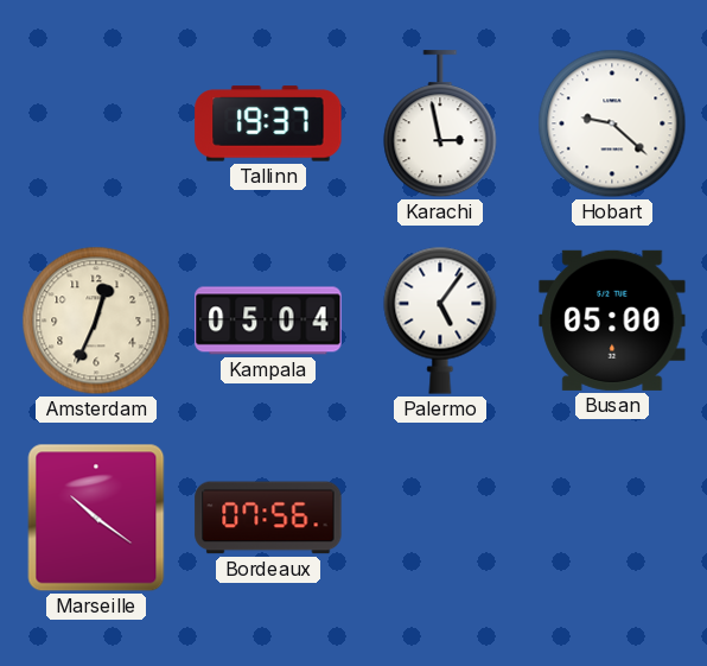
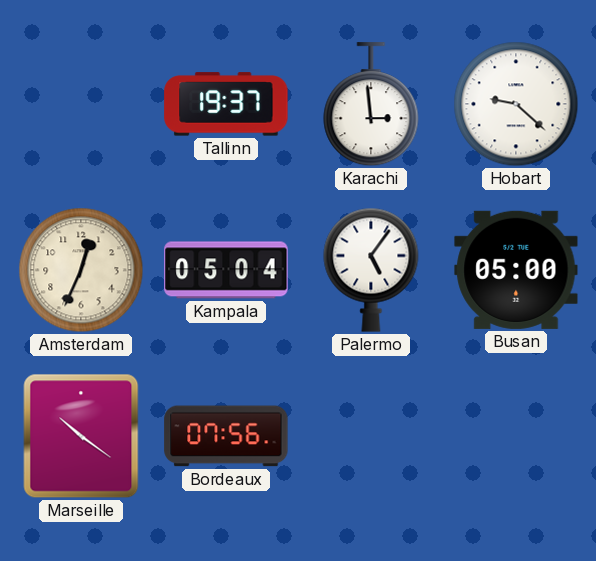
Karachi: 2:58 -> 2:59
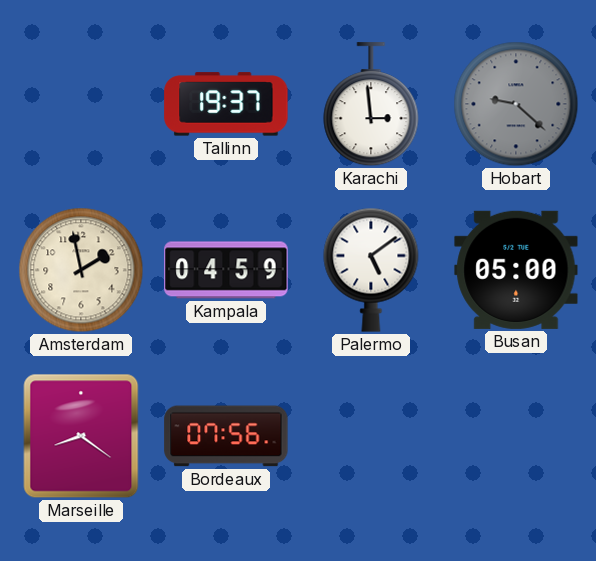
Hobart dial: white -> grey
Amsterdam: 12:34 -> 1:58
Kampala: 05:04 -> 04:59
Palermo: 5:06 -> 5:09
Marseille: 10:21 -> 8:21
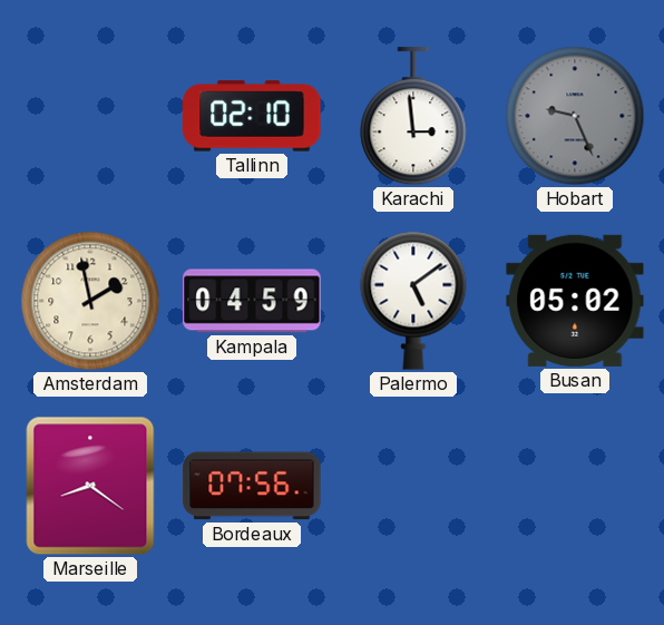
Tallinn: 19:37 -> 02:10
Hobart: 9:22 -> 9:26
Busan: 05:00 -> 05:02
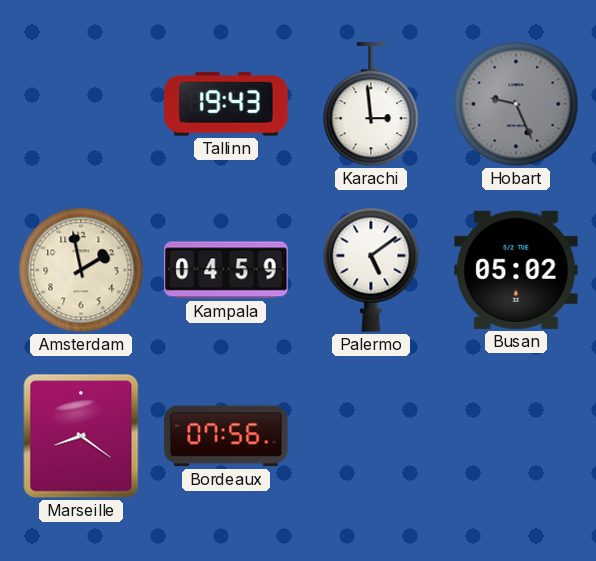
Tallinn: 02:10 -> 19:43
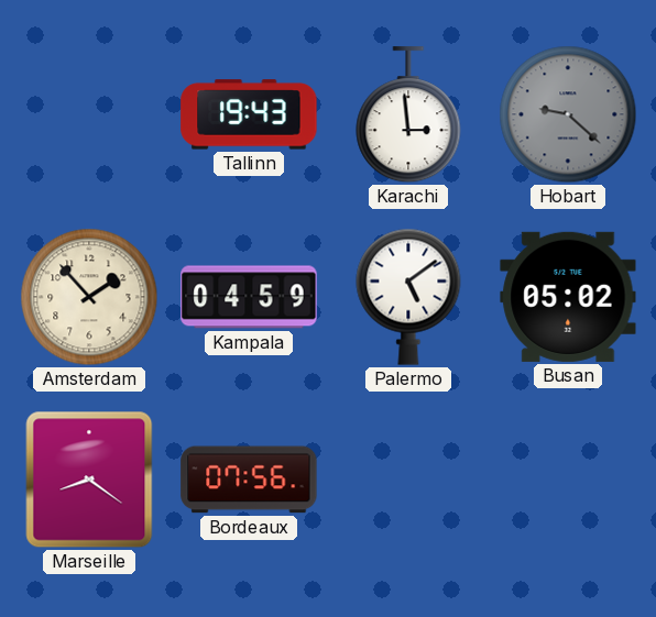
Hobart: 9:26 -> 9:22
Amsterdam: 1:58 -> 1:53
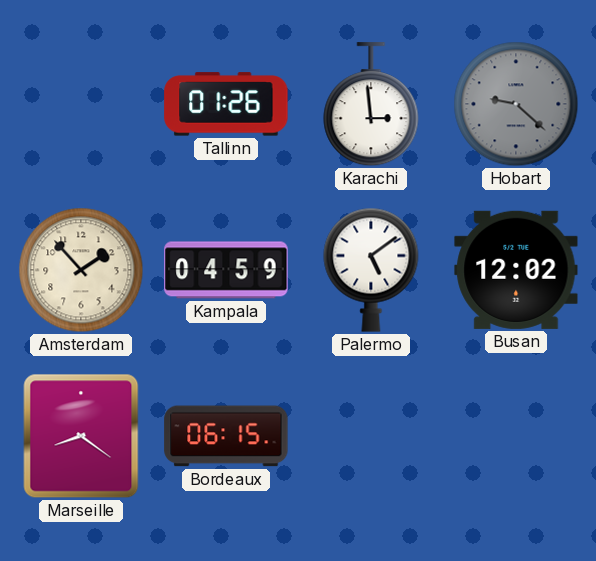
Tallinn: 19:43 -> 01:26
Busan: 05:02 -> 12:02
Bordeaux: 07:56 -> 06:15
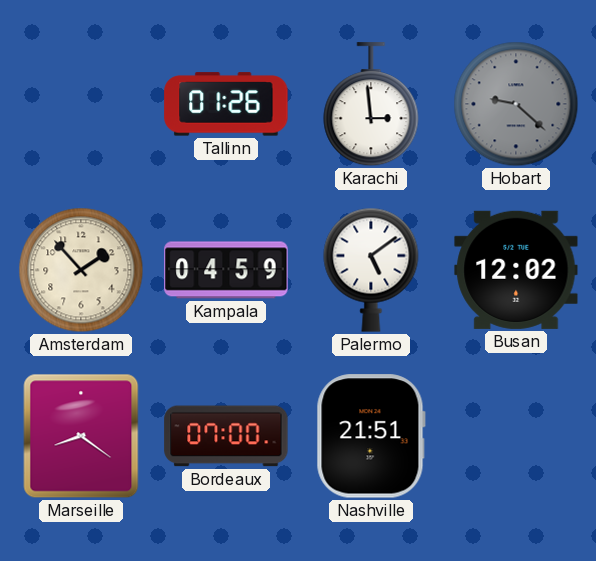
Bordeaux: 06:15 -> 07:00
Nashville: none -> 21:51
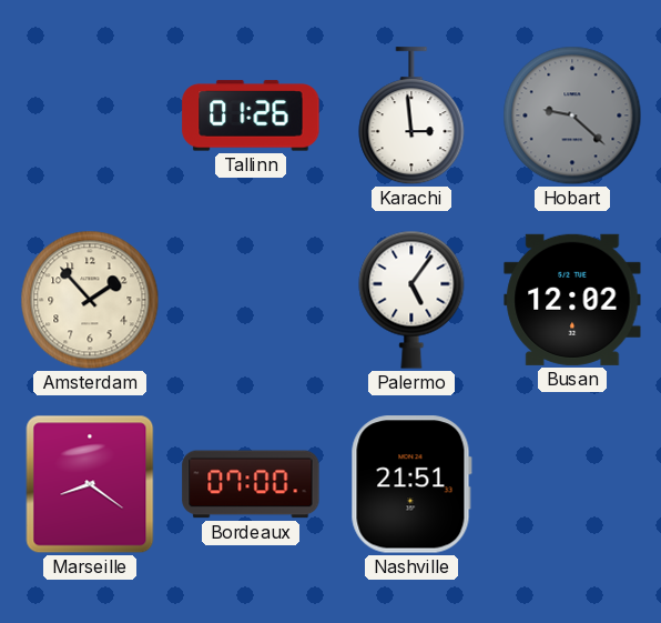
Kampala: 04:59 -> none
Palermo: 5:09 -> 5:06
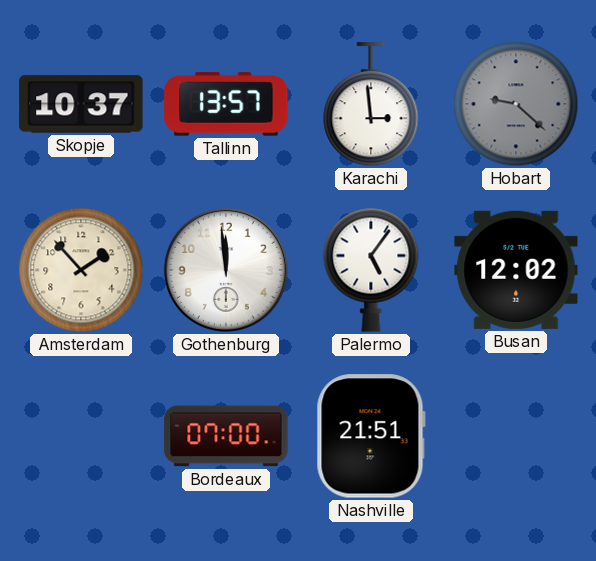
Skopje: none -> 10:37
Tallinn: 01:26 -> 13:57
Gothenburg: none -> 11:59
Marseille: 8:21 -> none
